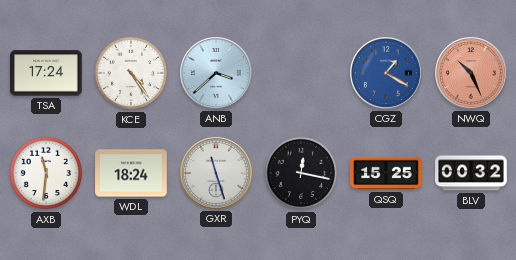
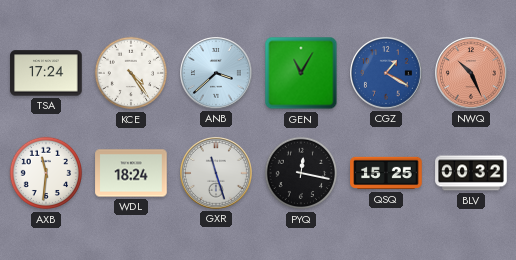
GEN: none -> 11:05
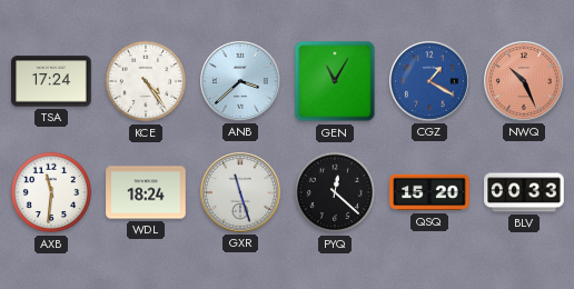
PYQ: 12:17 -> 12:22
QSQ: 15:25 -> 15:20
BLV: 00:32 -> 00:33
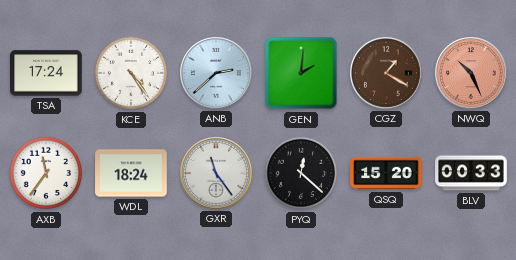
ANB: 3:38 -> 2:38
GEN: 11:05 -> 2:01
CGZ dial: blue -> brown
AXB: 11:31 -> 11:36
GXR: 11:27 -> 11:24
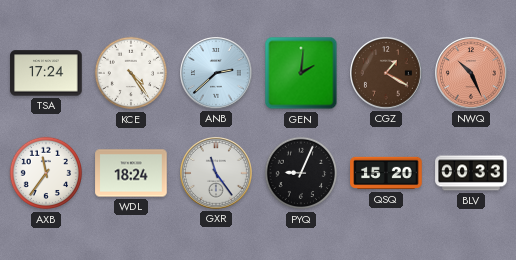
PYQ: 12:22 -> 9:04
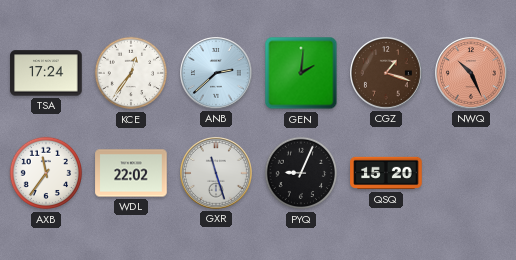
KCE: 4:24 -> 12:36
CGZ: 1:20 -> 1:18
WDL: 18:24 -> 22:02
GXR: 11:24 -> 11:27
BLV: 00:33 -> none
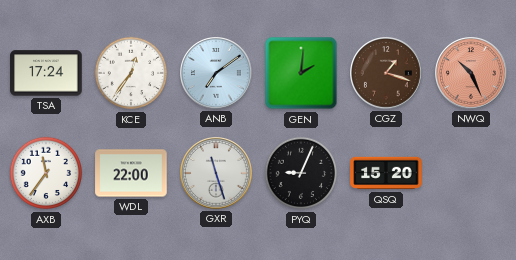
ANB: 2:38 -> 7:09
WDL: 22:02 -> 22:00
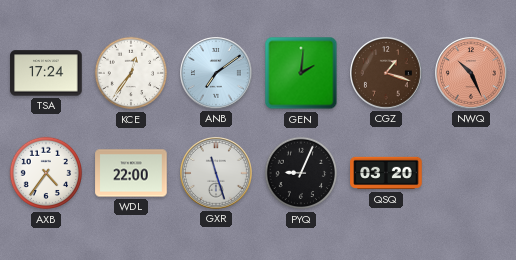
AXB: 11:36 -> 4:36
QSQ: 15:20 -> 03:20
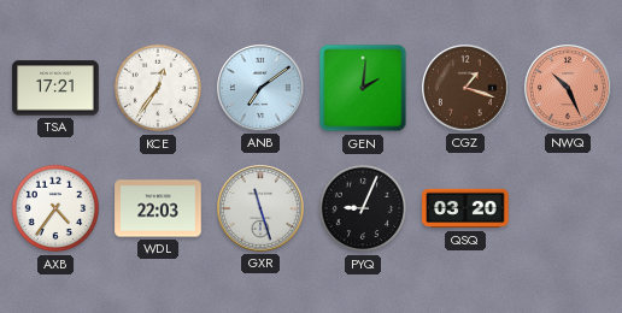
TSA: 17:24 -> 17:21
WDL: 22:00 -> 22:03
